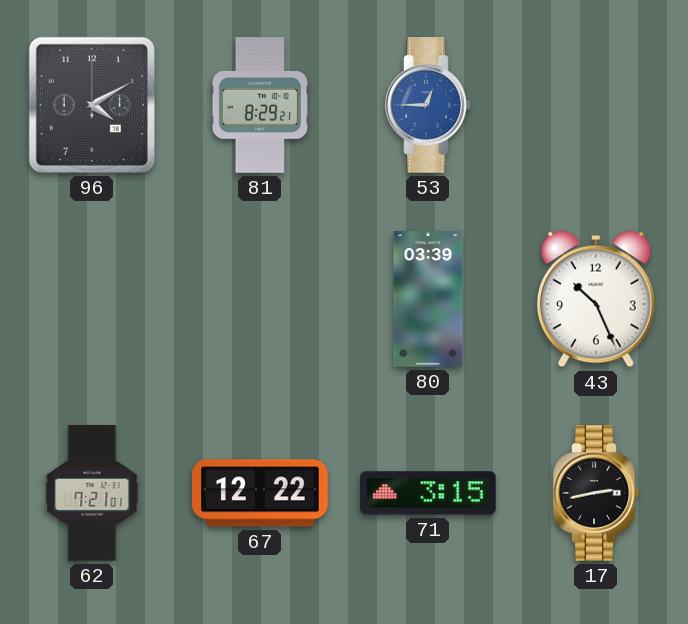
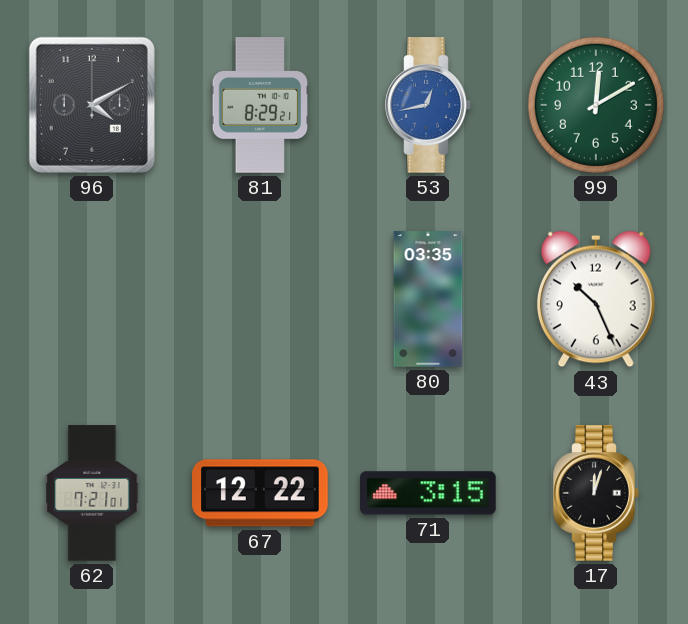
53: 12:45 -> 12:43
99: none -> 12:10
80: 03:39 -> 03:35
17: 2:43 -> 12:03
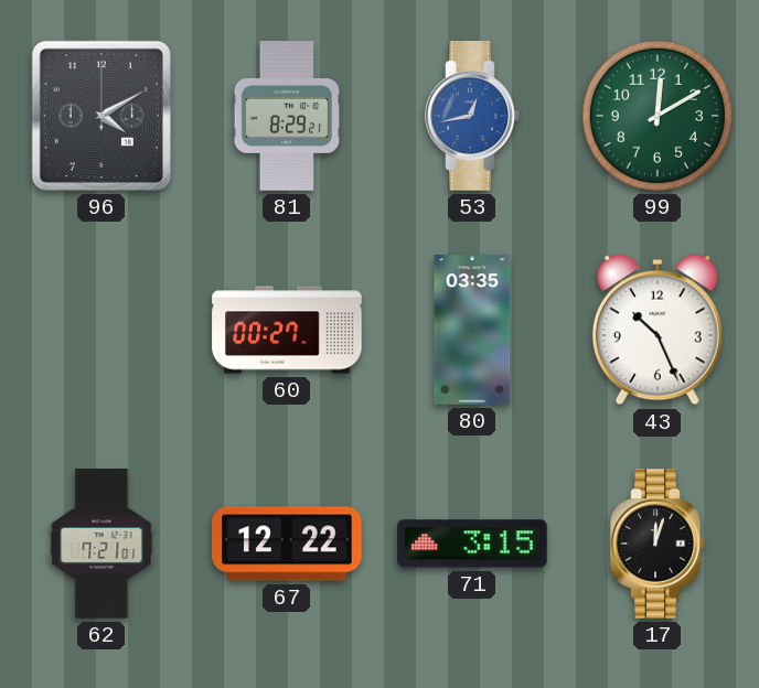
60: none -> 00:27
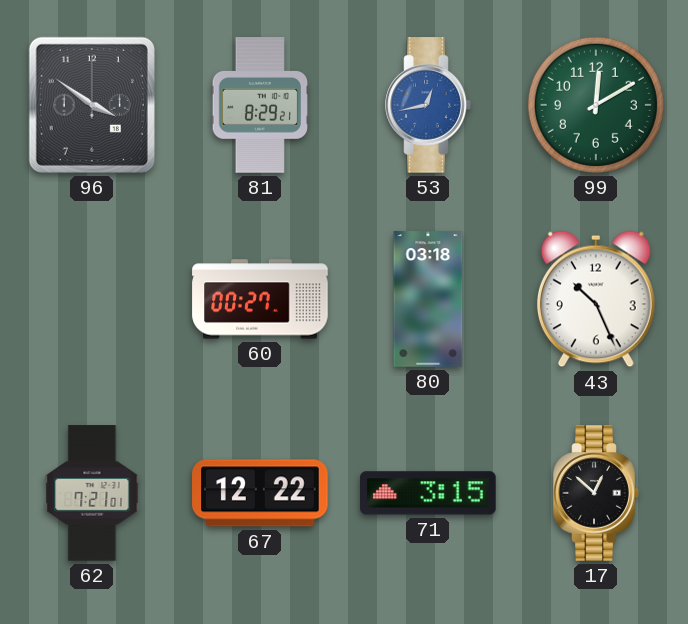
96: 4:10 -> 3:51
80: 03:35 -> 03:18
17: 12:03 -> 12:52
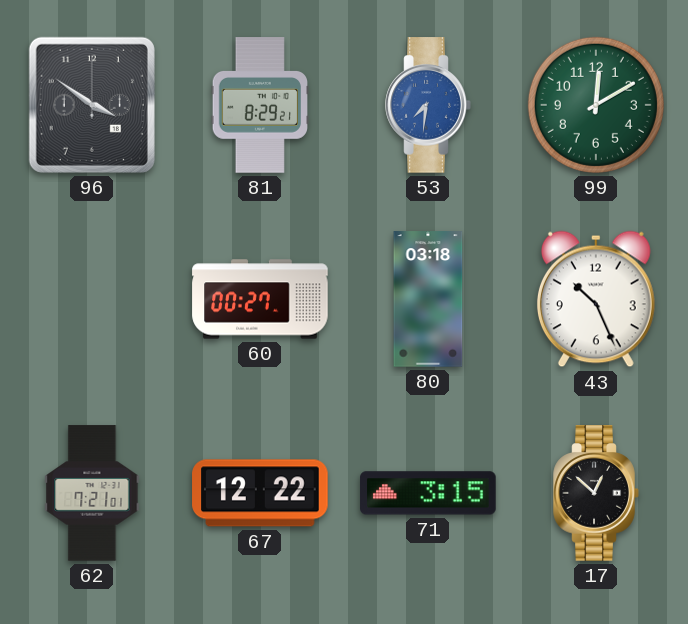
53: 12:43 -> 7:31
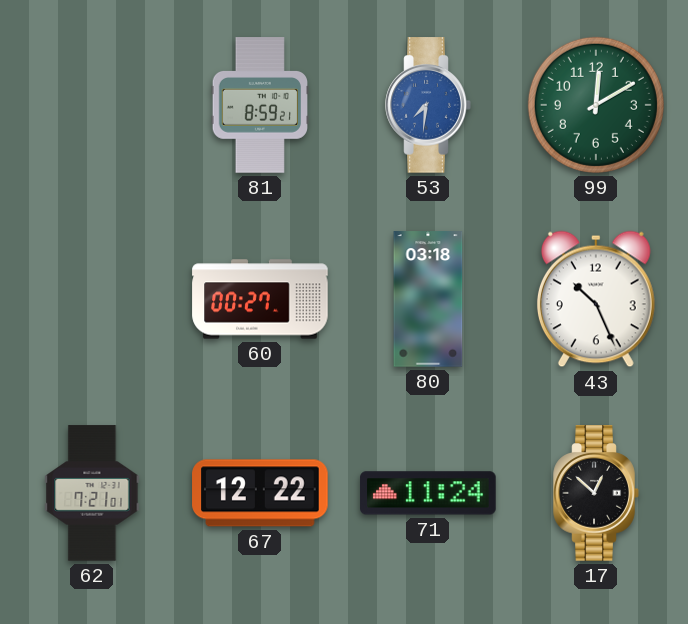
96: 3:51 -> none
81: 8:29 -> 8:59
71: 3:15 -> 11:24
